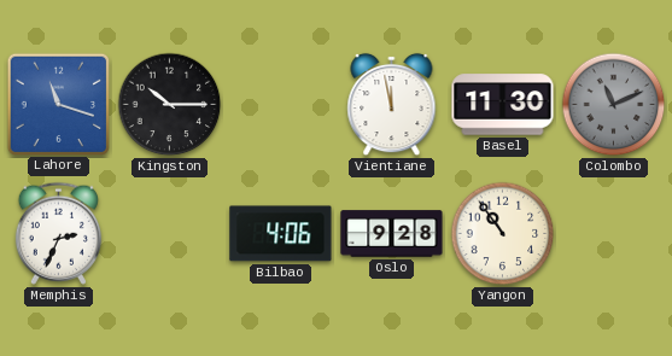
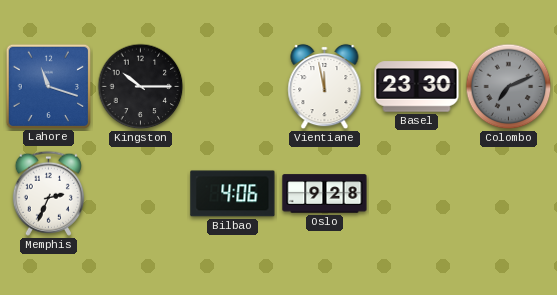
Basel: 11:30 -> 23:30
Colombo: 11:11 -> 7:11
Yangon: 10:54 -> none
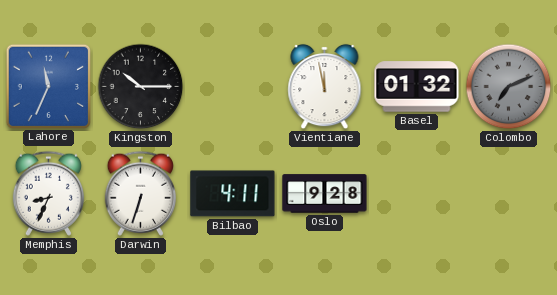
Lahore: 11:18 -> 11:34
Basel: 23:30 -> 01:32
Memphis: 2:34 -> 8:34
Darwin: none -> 6:33
Bilbao: 4:06 -> 4:11
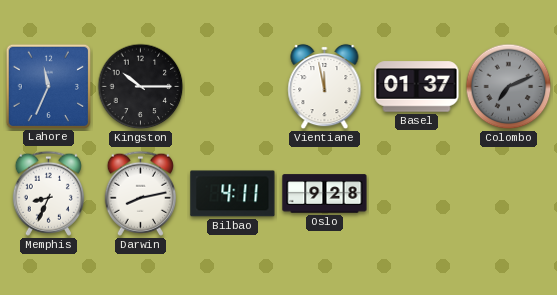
Basel: 01:32 -> 01:37
Darwin: 6:33 -> 8:13
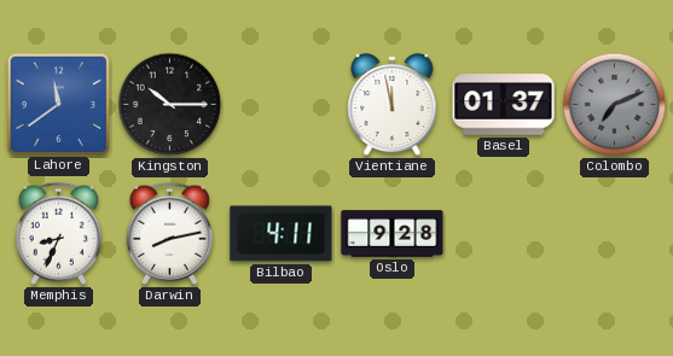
Lahore: 11:34 -> 11:39
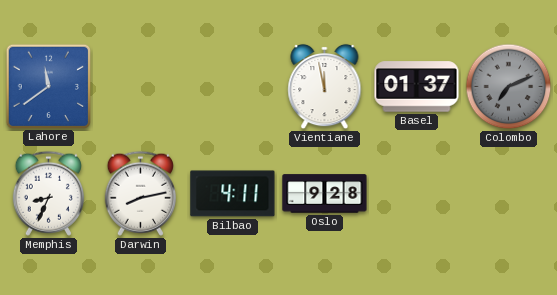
Kingston: 10:15 -> none
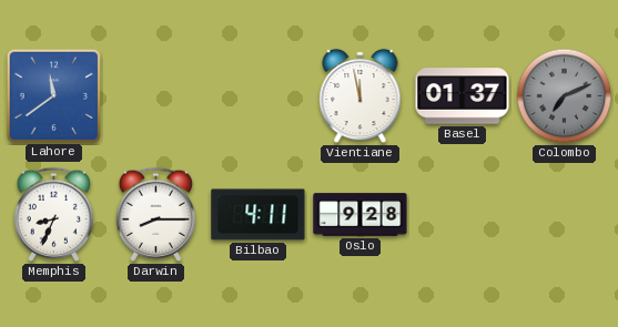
Darwin: 8:13 -> 8:15
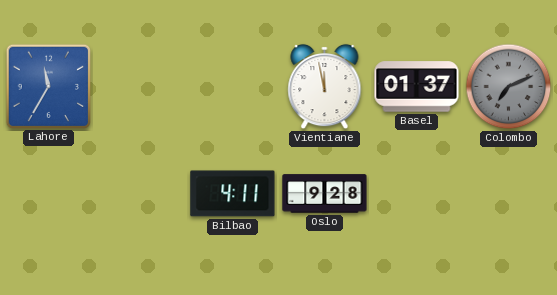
Lahore: 11:39 -> 11:35
Memphis: 8:34 -> none
Darwin: 8:15 -> none
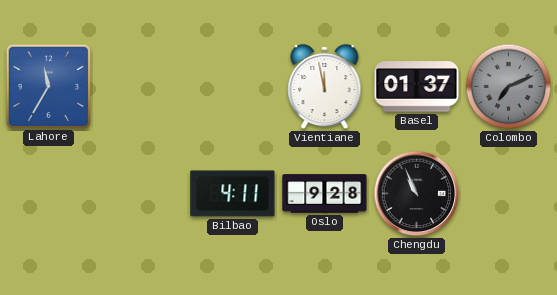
Chengdu: none -> 10:56
